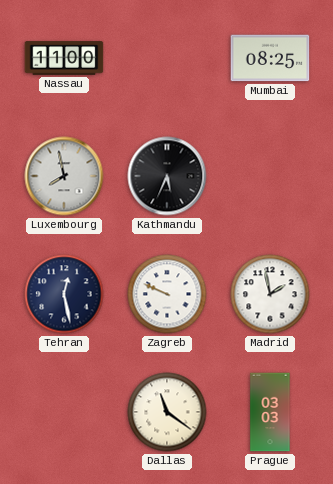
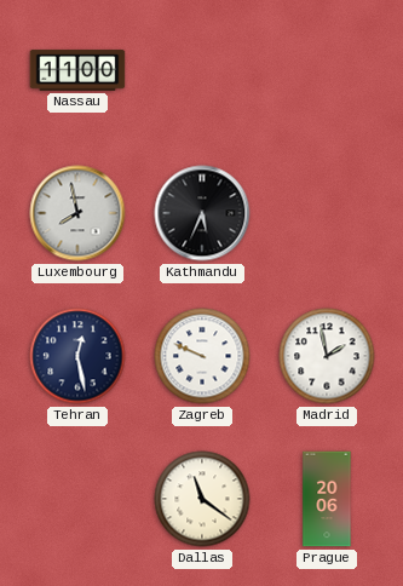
Mumbai: 08:25 -> none
Prague: 03:03 -> 20:06
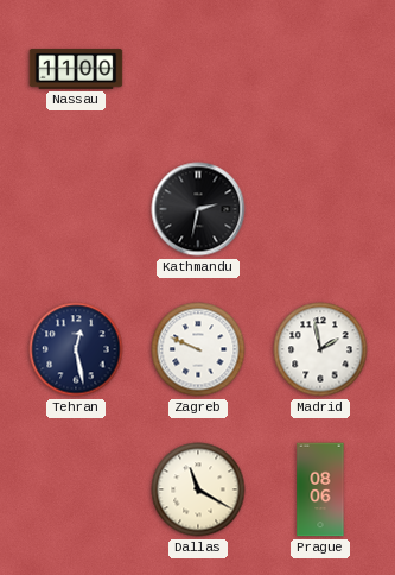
Luxembourg: 7:58 -> none
Kathmandu: 5:34 -> 2:32
Dallas: 11:21 -> 11:20
Prague: 20:06 -> 08:06
